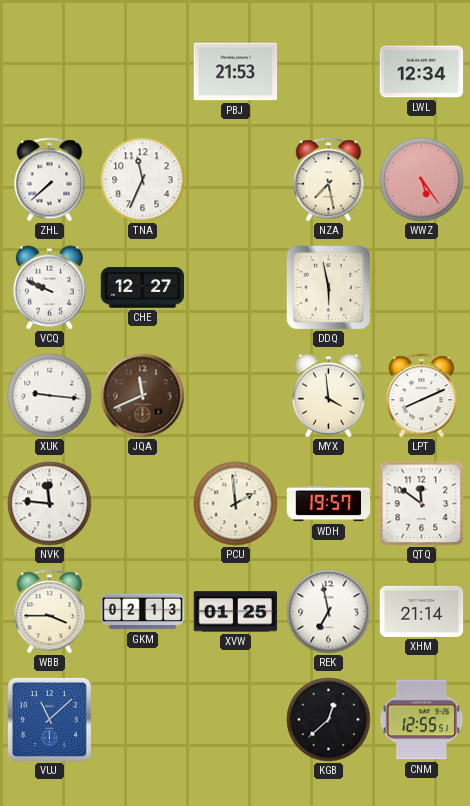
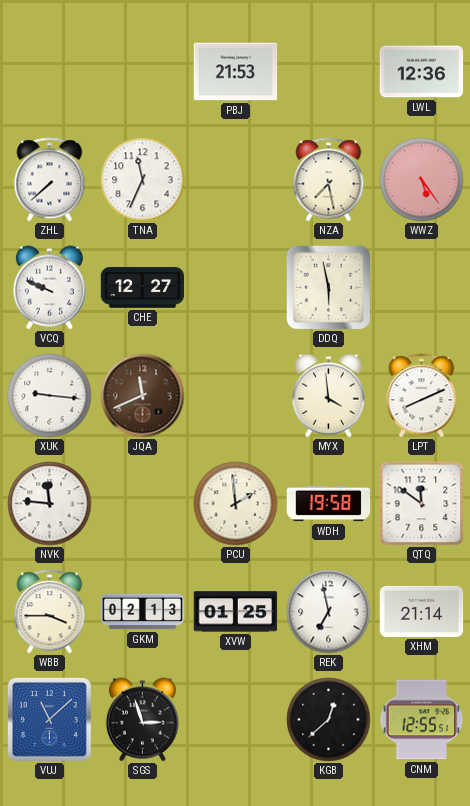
LWL: 12:34 -> 12:36
WDH: 19:57 -> 19:58
SGS: none -> 2:57
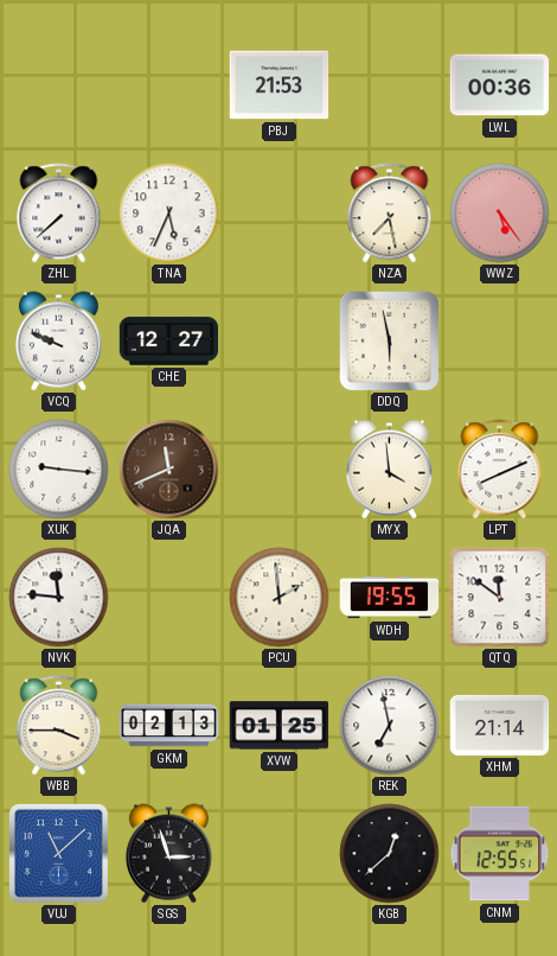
LWL: 12:36 -> 00:36
TNA: 11:34 -> 5:34
WDH: 19:58 -> 19:55
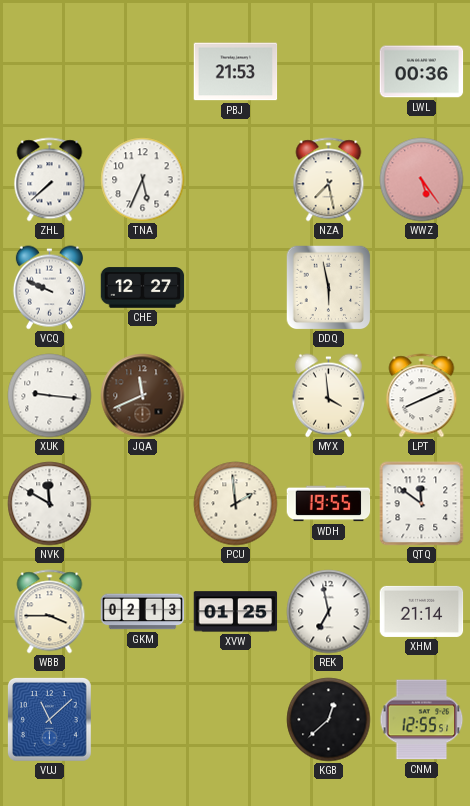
NVK: 11:46 -> 11:50
SGS: 2:57 -> none
